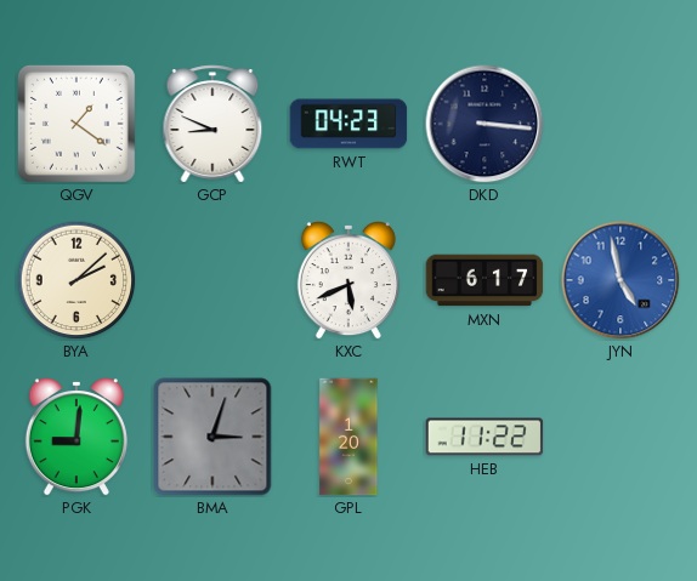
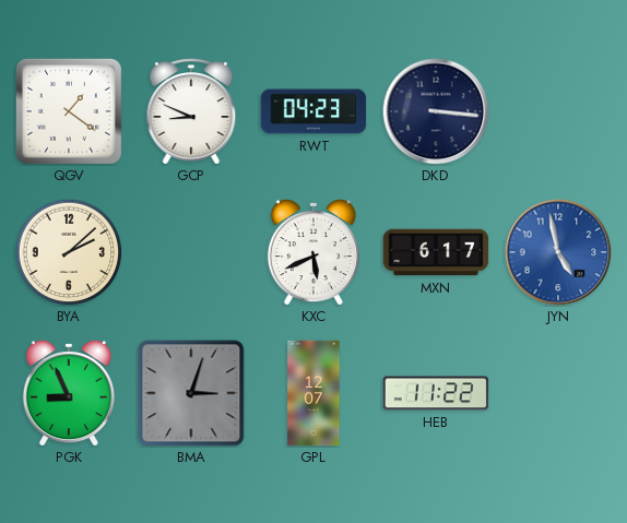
PGK: 9:01 -> 8:56
GPL: 1:20 -> 12:07
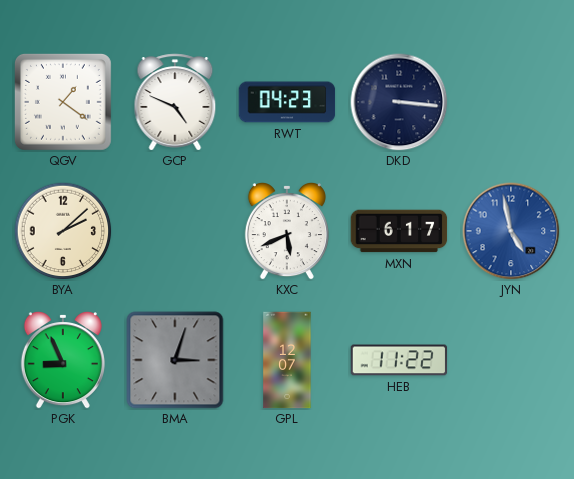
GCP: 8:49 -> 4:49
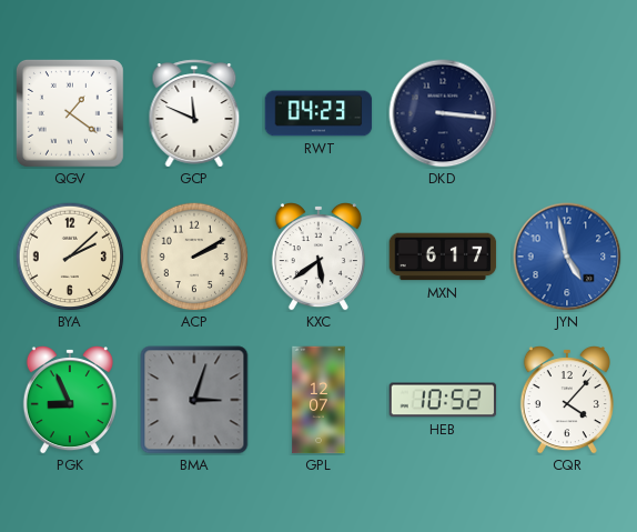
GCP: 4:49 -> 11:49
ACP: none -> 2:10
KXC: 5:41 -> 5:39
HEB: 11:22 -> 10:52
CQR: none -> 4:07
